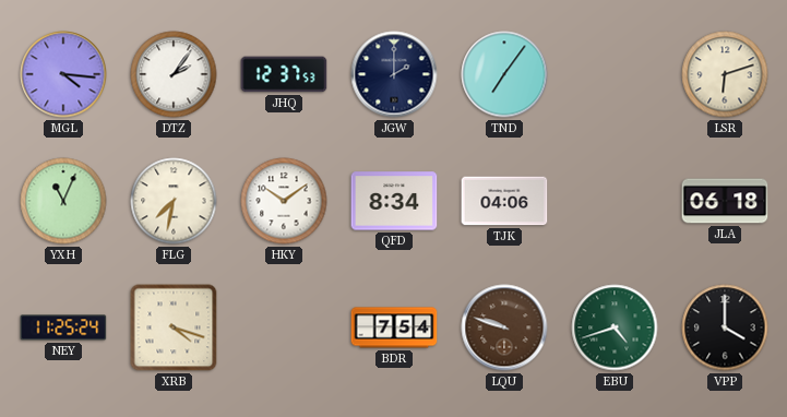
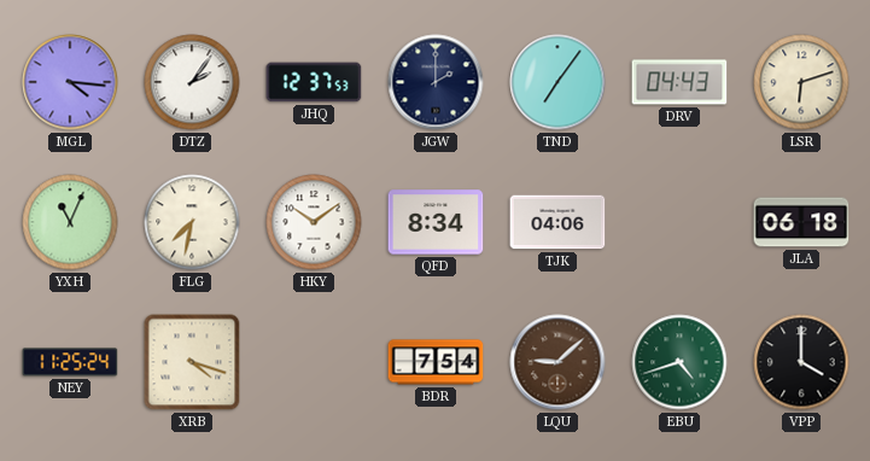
DRV: none -> 04:43
LQU: 9:48 -> 9:08
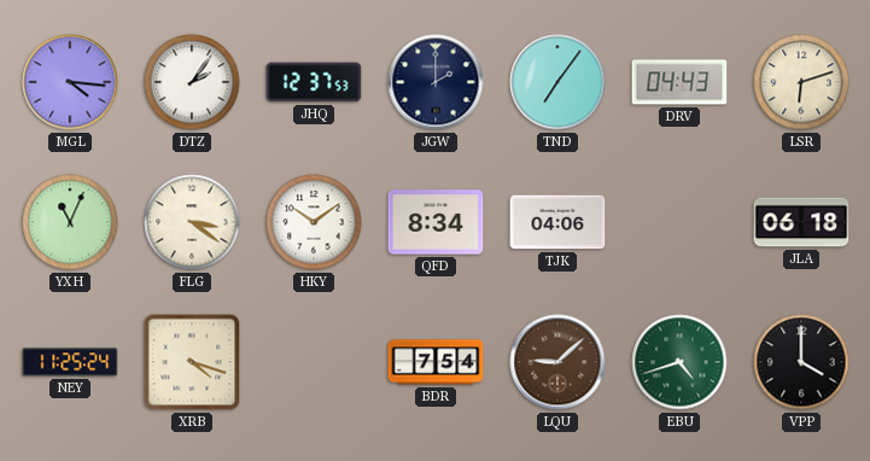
FLG: 7:32 -> 3:21
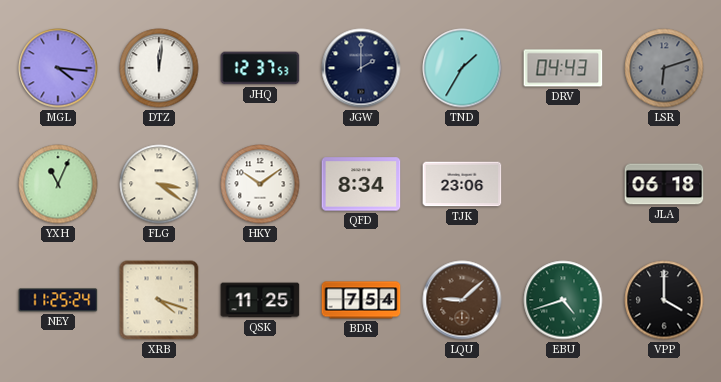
DTZ: 2:06 -> 12:01
TND: 7:06 -> 1:35
LSR dial: cream -> grey
TJK: 04:06 -> 23:06
QSK: none -> 11:25
